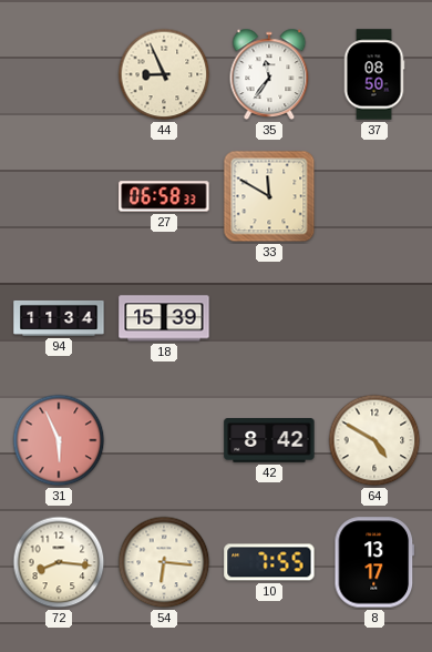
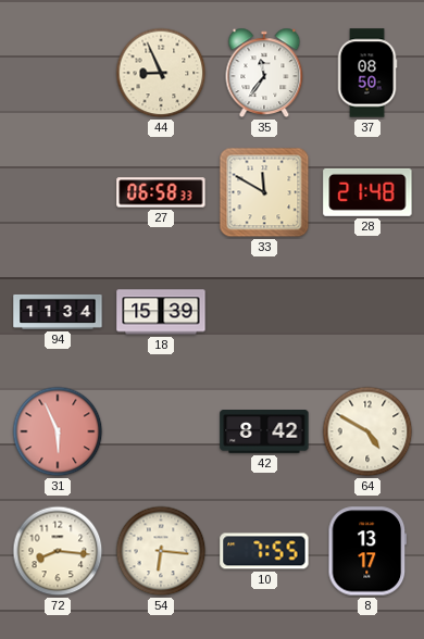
28: none -> 21:48
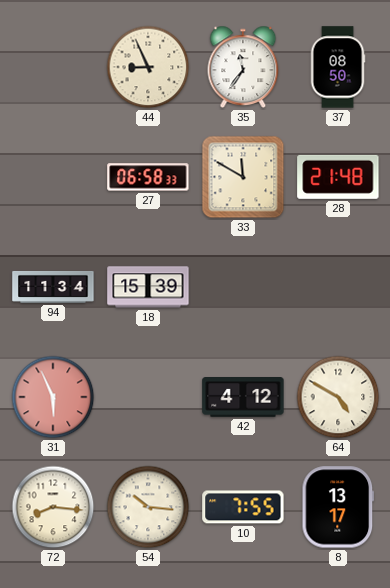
42: 8:42 -> 4:12
54: 6:16 -> 10:16
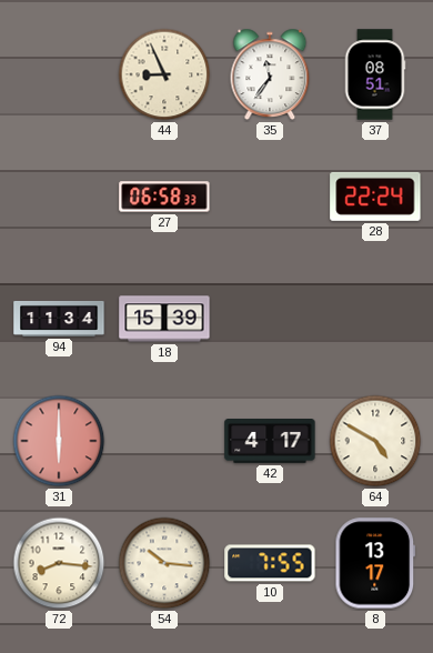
37: 08:50 -> 08:51
33: 11:50 -> none
28: 21:48 -> 22:24
31: 5:56 -> 6:00
42: 4:12 -> 4:17
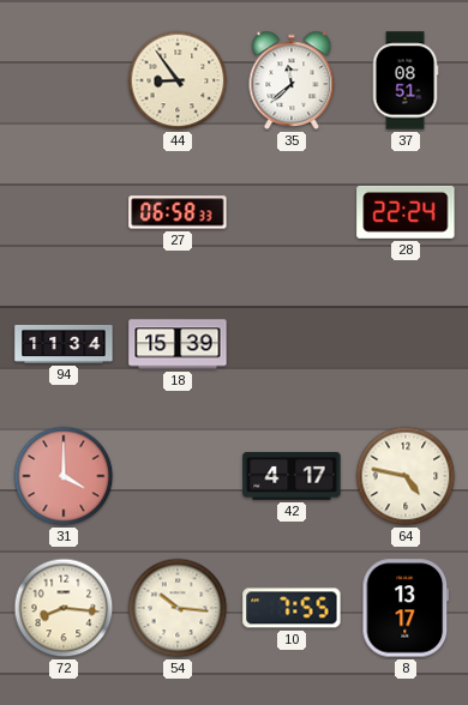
44: 8:56 -> 8:54
35: 11:36 -> 11:38
31: 6:00 -> 4:00
64: 4:50 -> 4:47
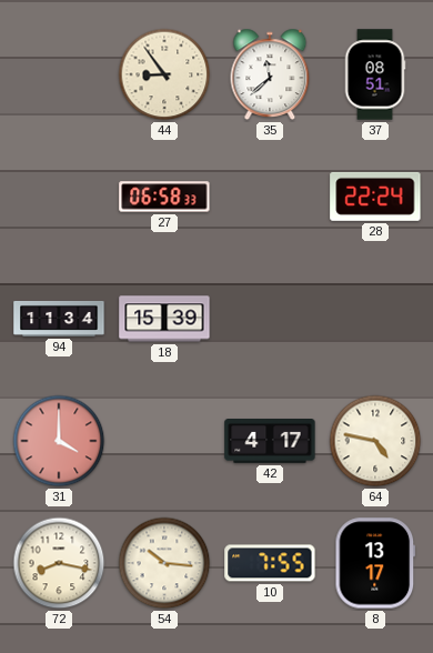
72: 8:16 -> 8:17
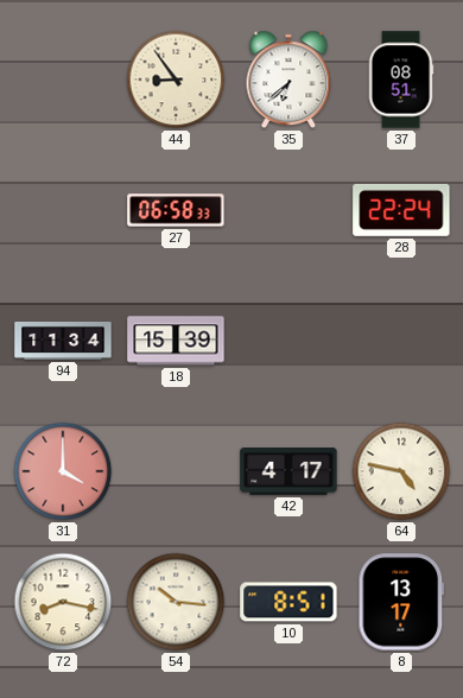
35: 11:38 -> 6:38
10: 7:55 -> 8:51
